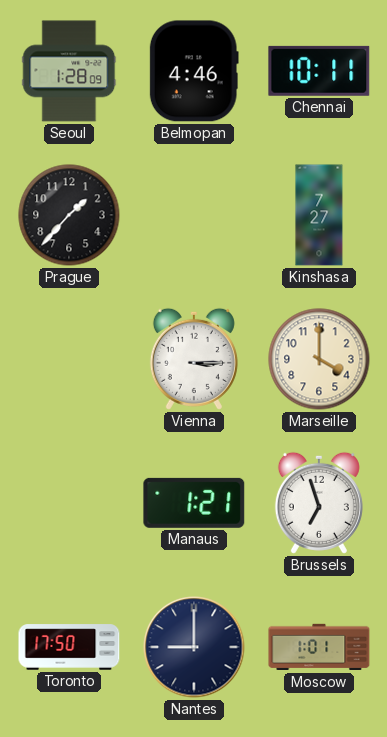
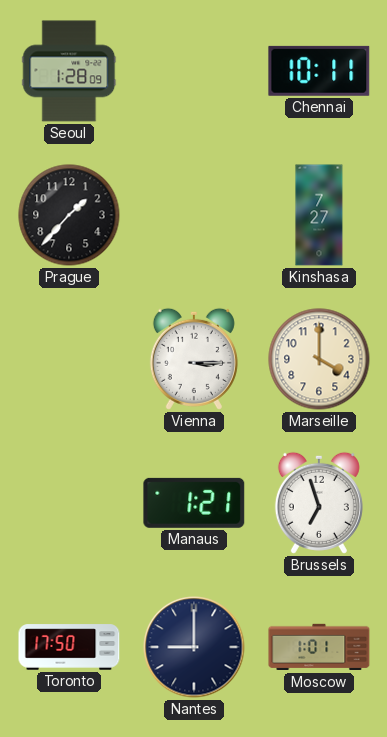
Belmopan: 4:46 -> none
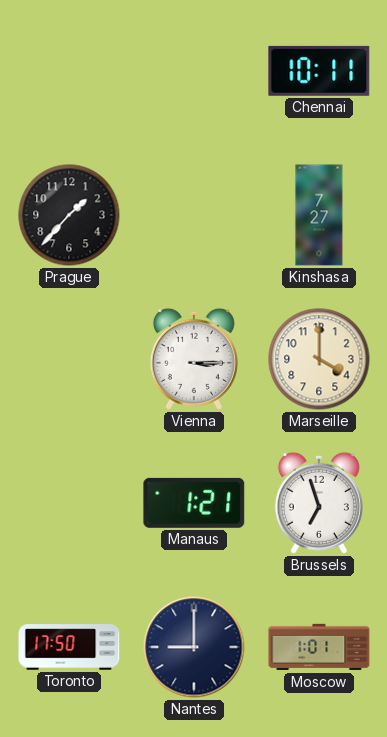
Seoul: 1:28 -> none
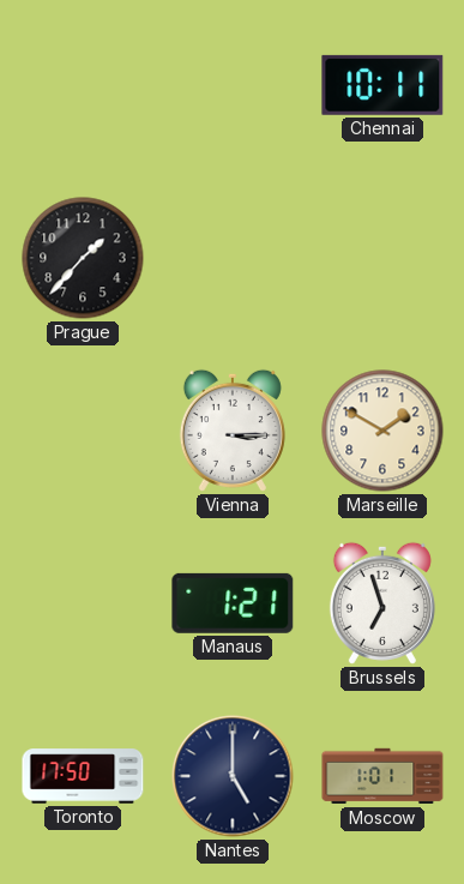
Kinshasa: 7:27 -> none
Marseille: 4:00 -> 1:50
Nantes: 9:00 -> 5:00
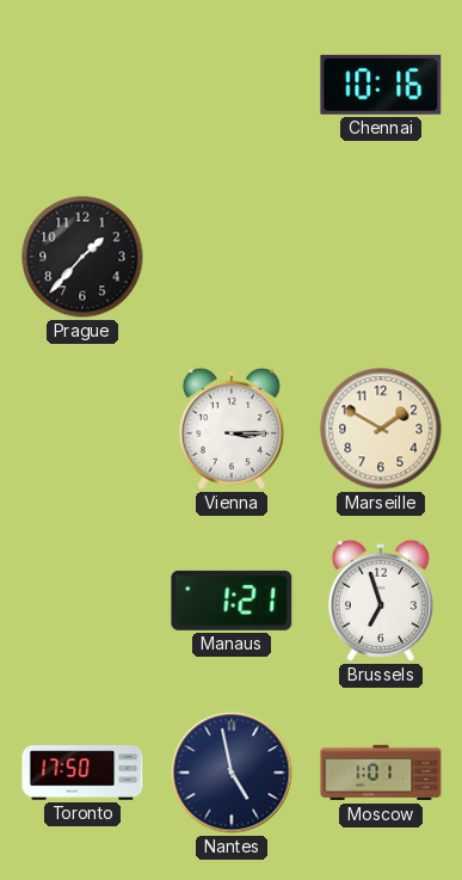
Chennai: 10:11 -> 10:16
Nantes: 5:00 -> 4:58
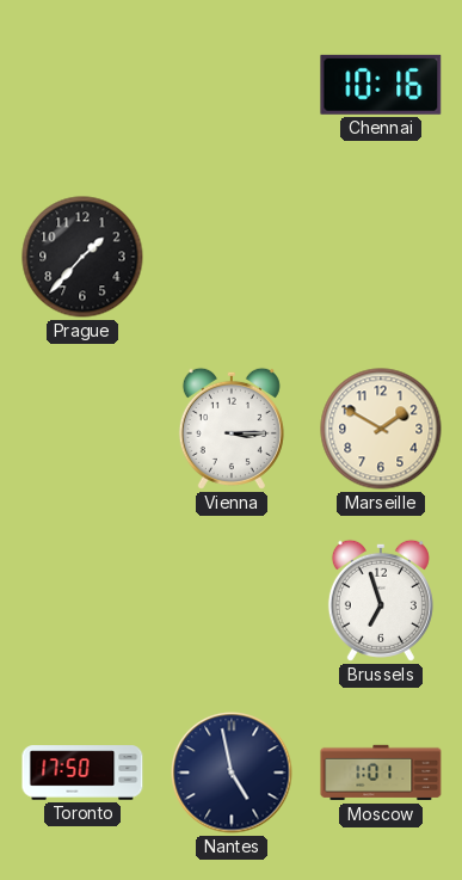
Manaus: 1:21 -> none
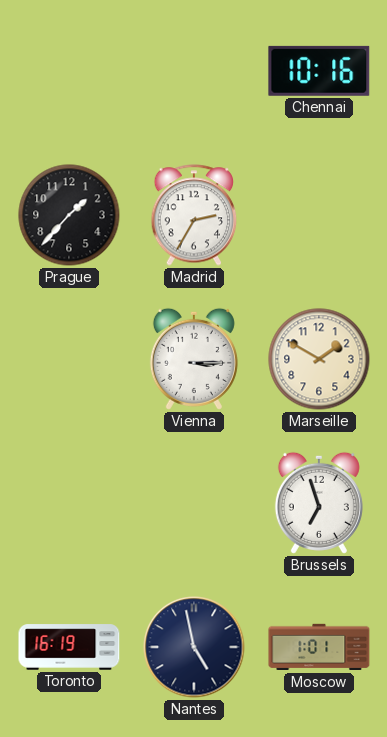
Madrid: none -> 2:35
Toronto: 17:50 -> 16:19
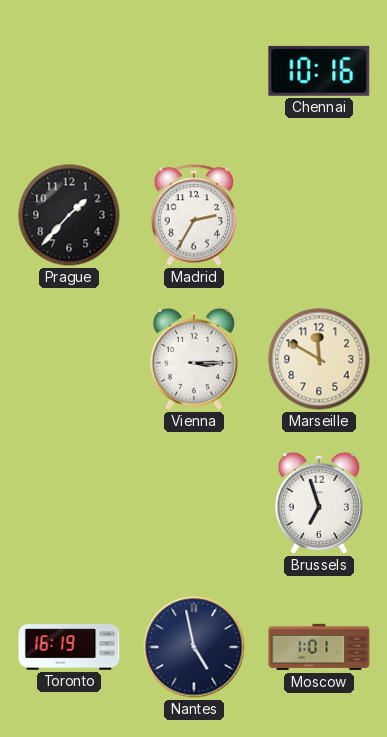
Marseille: 1:50 -> 11:50
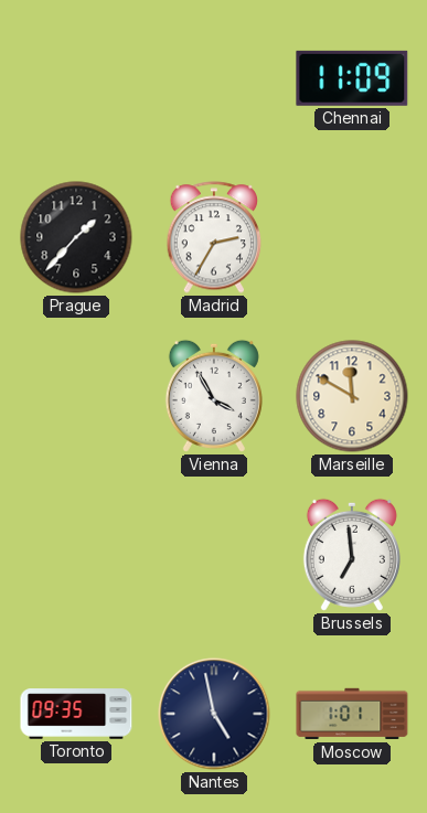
Chennai: 10:16 -> 11:09
Vienna: 3:15 -> 3:55
Brussels: 6:57 -> 6:59
Toronto: 16:19 -> 09:35
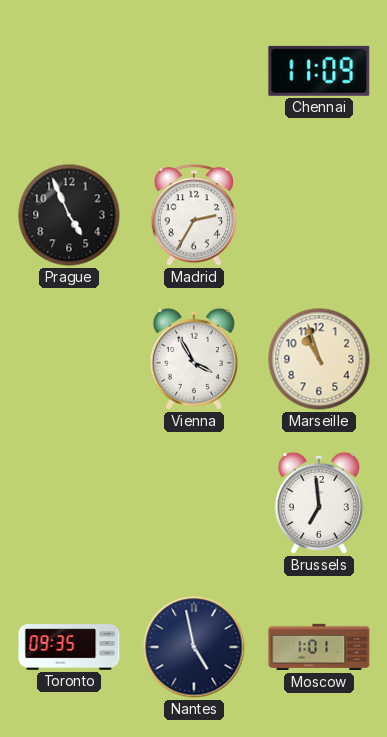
Prague: 1:37 -> 4:56
Marseille: 11:50 -> 10:57
